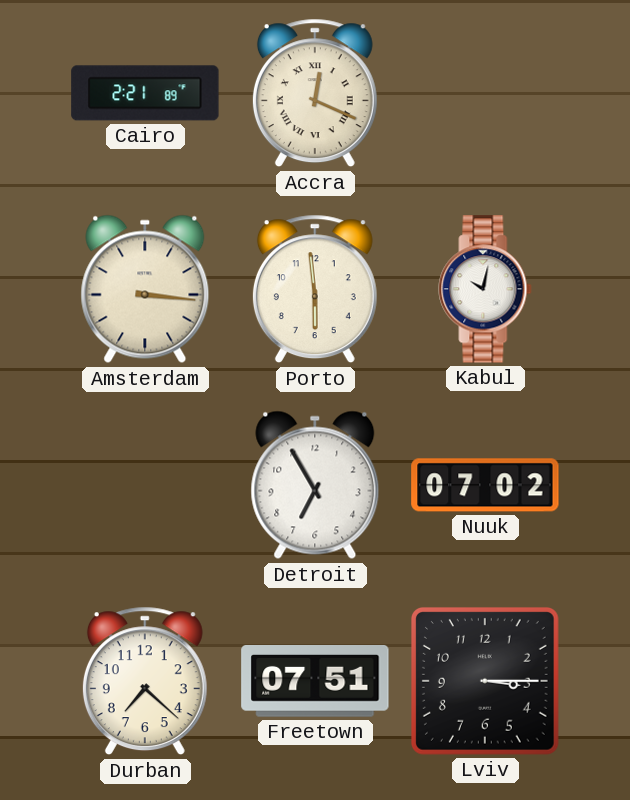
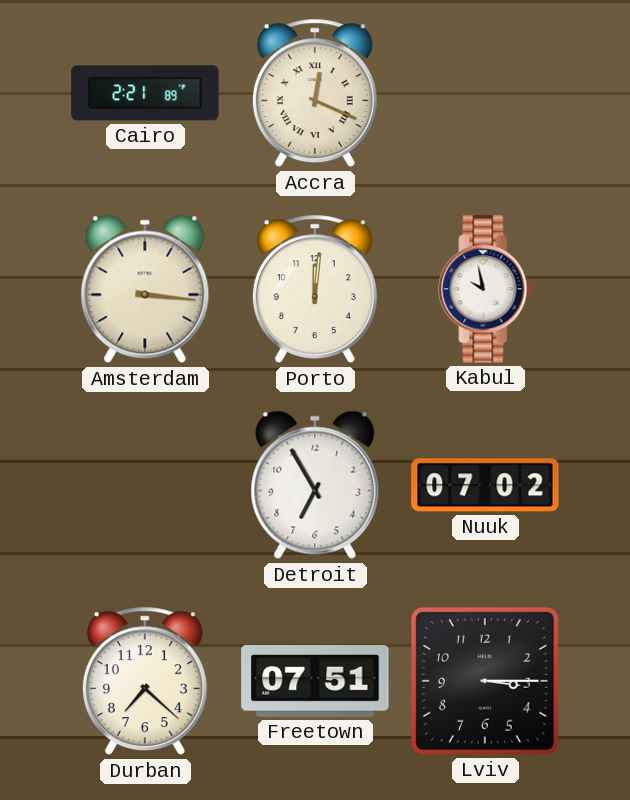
Porto: 5:59 -> 12:01
Kabul: 10:02 -> 9:58
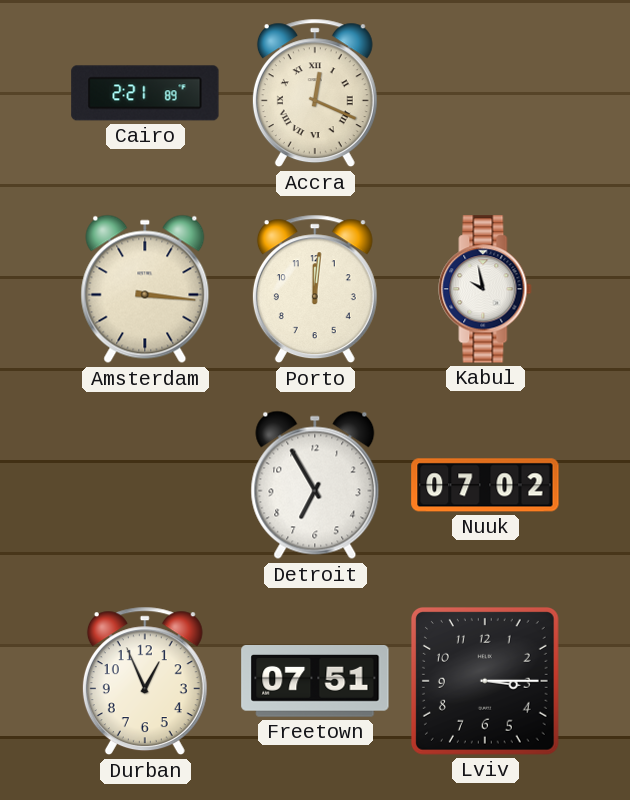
Durban: 7:22 -> 12:56
